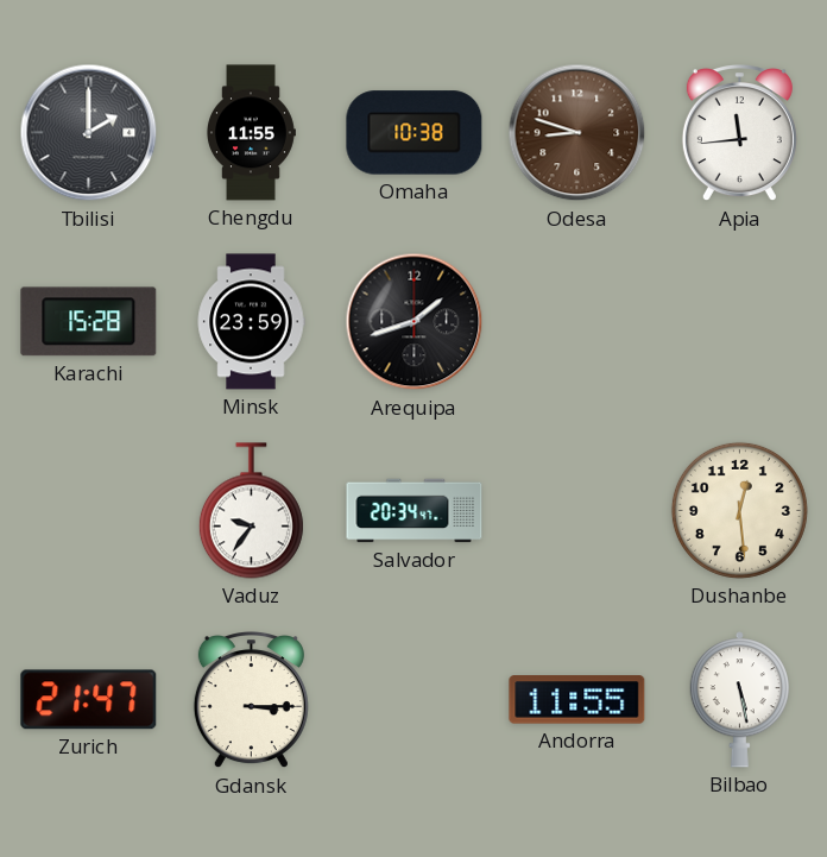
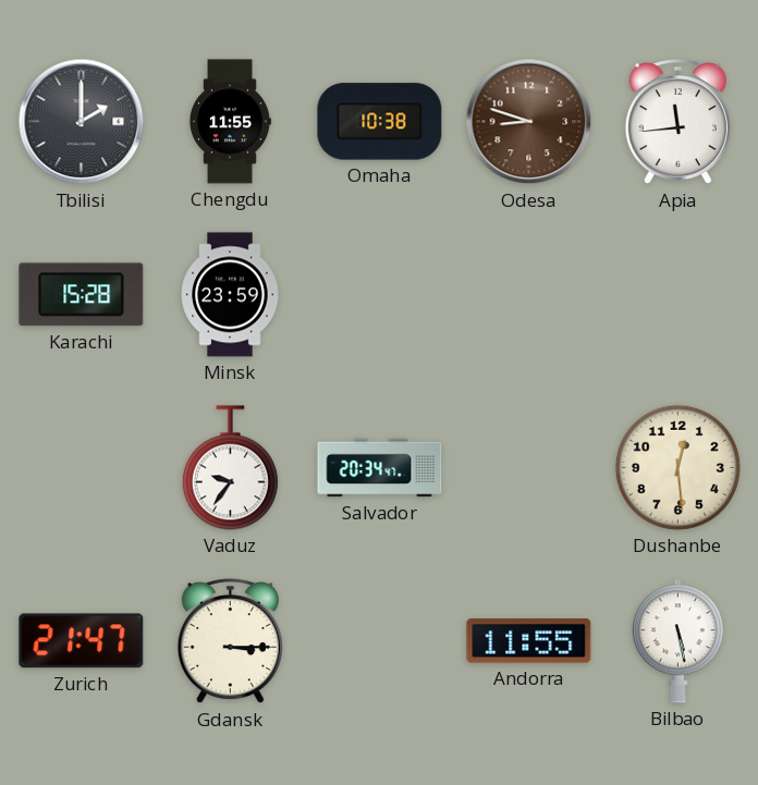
Arequipa: 1:42 -> none
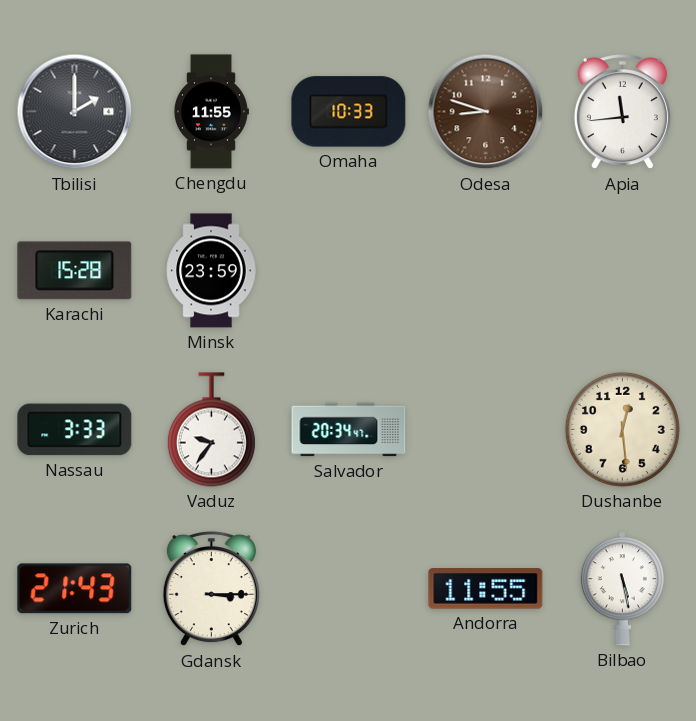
Omaha: 10:38 -> 10:33
Nassau: none -> 3:33
Zurich: 21:47 -> 21:43
